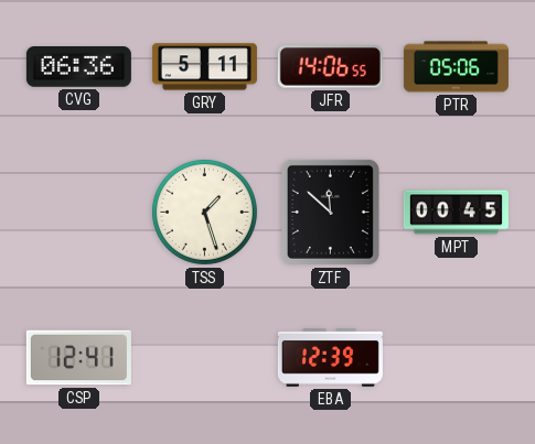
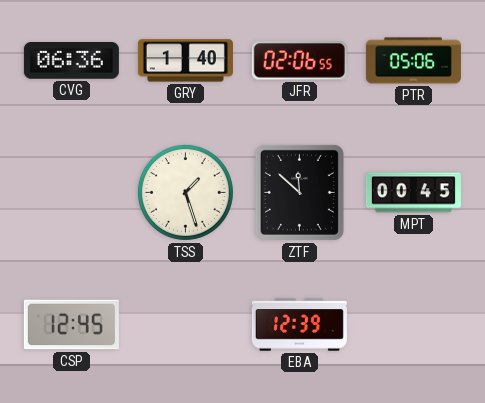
GRY: 5:11 -> 1:40
JFR: 14:06 -> 02:06
CSP: 12:41 -> 12:45
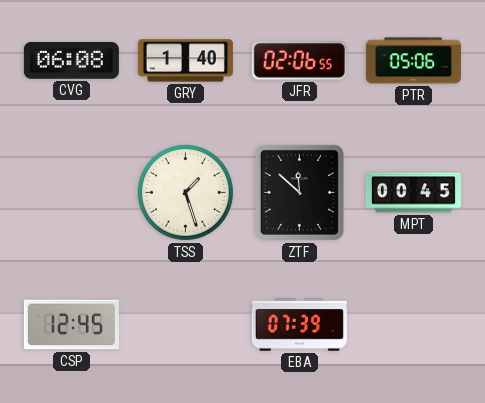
CVG: 06:36 -> 06:08
EBA: 12:39 -> 07:39
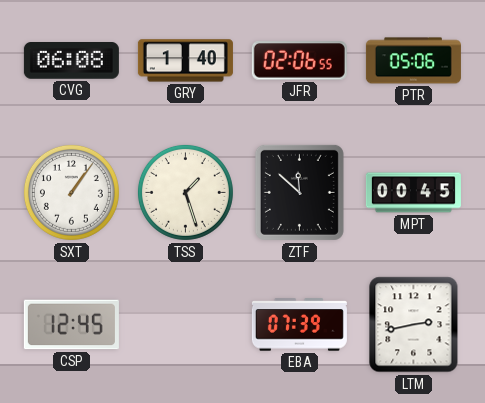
SXT: none -> 1:06
LTM: none -> 2:43
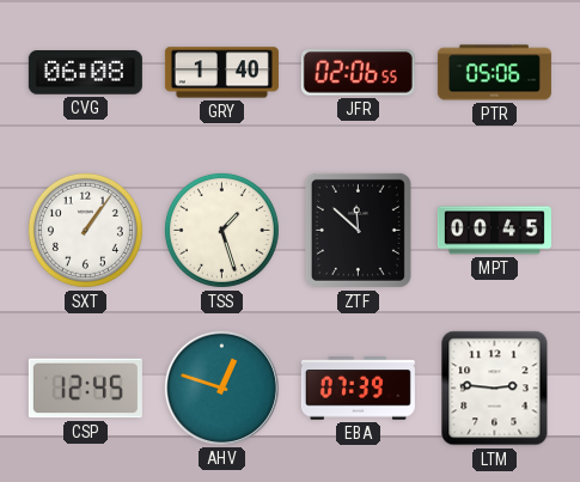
AHV: none -> 12:48
LTM: 2:43 -> 2:46
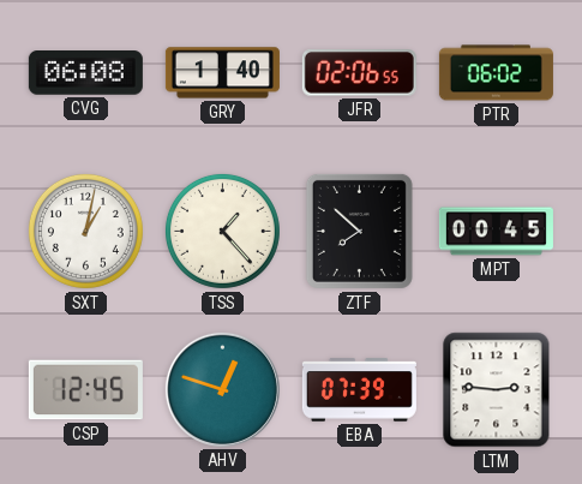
PTR: 05:06 -> 06:02
SXT: 1:06 -> 1:02
TSS: 1:27 -> 1:23
ZTF: 11:52 -> 7:52
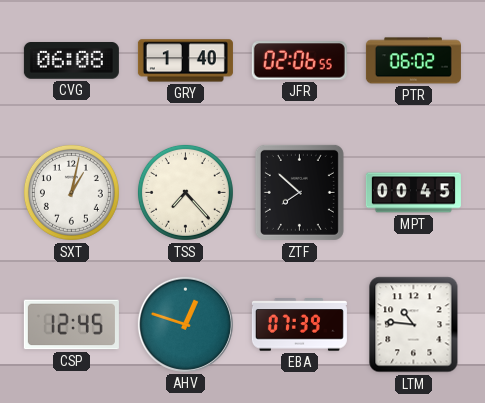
TSS: 1:23 -> 7:23
LTM: 2:46 -> 10:46
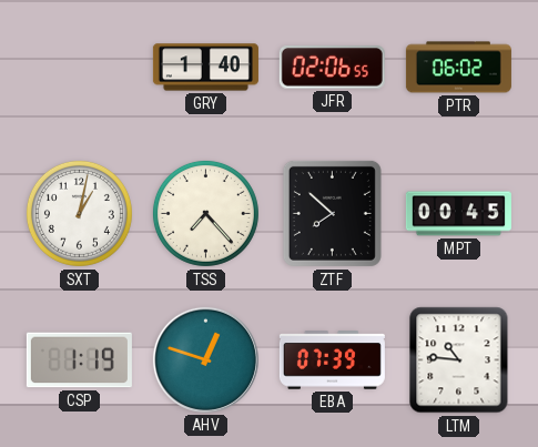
CVG: 06:08 -> none
CSP: 12:45 -> 1:19
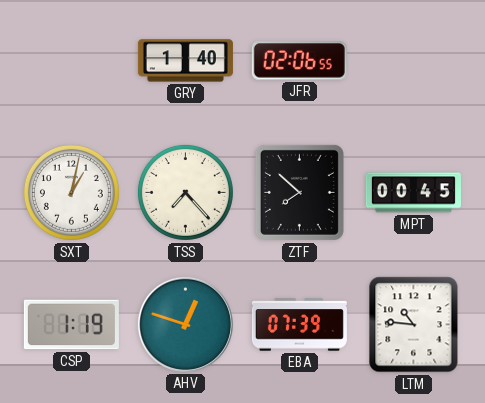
PTR: 06:02 -> none
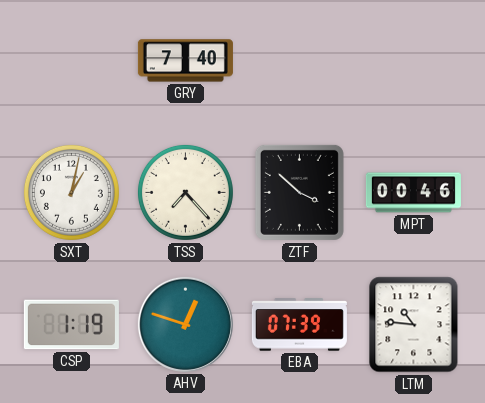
GRY: 1:40 -> 7:40
JFR: 02:06 -> none
ZTF: 7:52 -> 3:52
MPT: 00:45 -> 00:46
